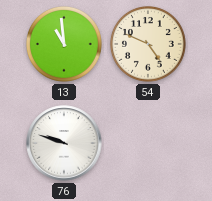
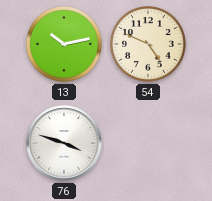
13: 10:59 -> 10:13
76: 9:48 -> 3:48
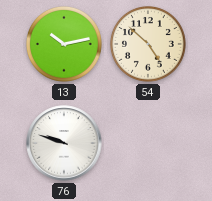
54: 4:49 -> 4:52
76: 3:48 -> 9:48
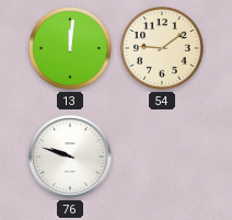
13: 10:13 -> 12:01
54: 4:52 -> 9:09
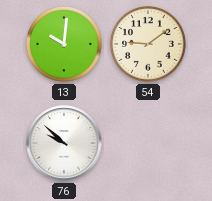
13: 12:01 -> 10:01
76: 9:48 -> 9:52
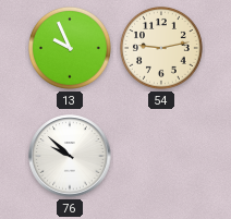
13: 10:01 -> 9:56
54: 9:09 -> 9:13
